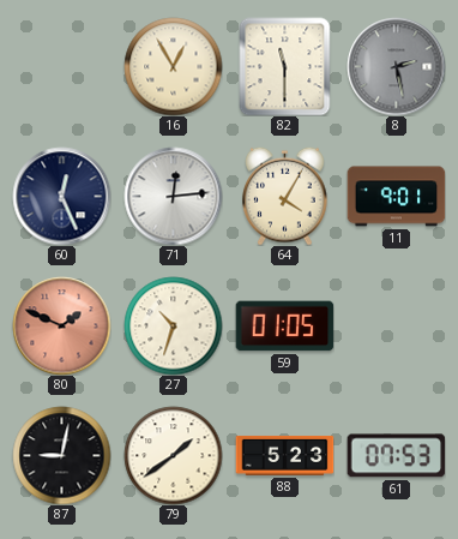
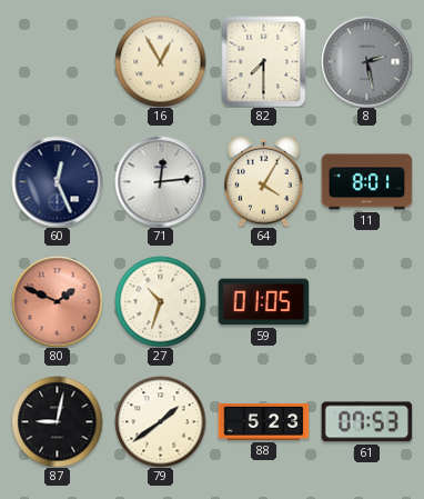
82: 11:30 -> 7:30
11: 9:01 -> 8:01
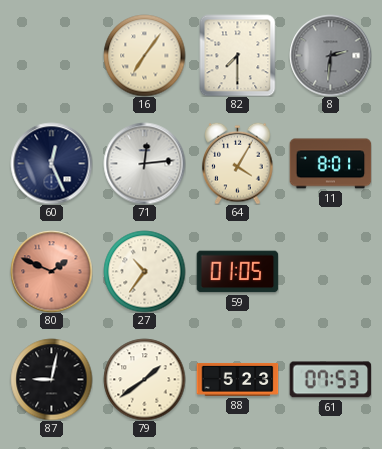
16: 12:55 -> 7:06
8: 2:28 -> 2:31
27: 10:33 -> 10:36
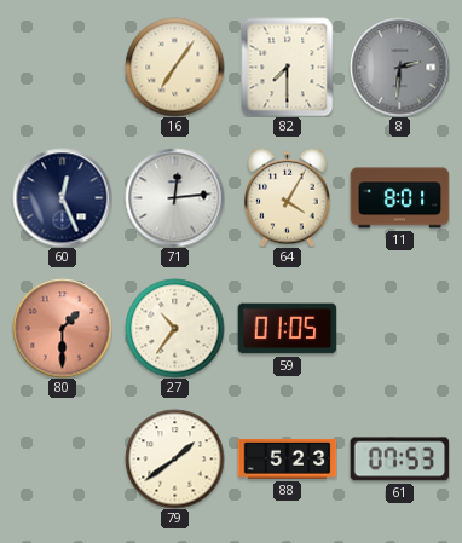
80: 1:49 -> 1:30
87: 9:02 -> none
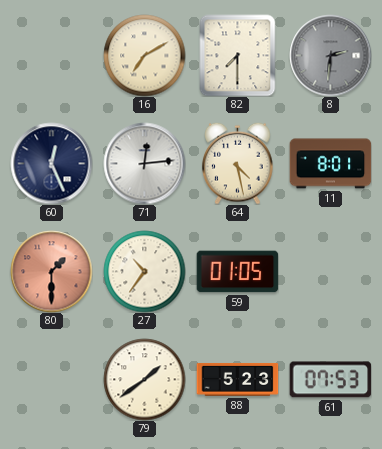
16: 7:06 -> 7:10
64: 4:05 -> 4:28
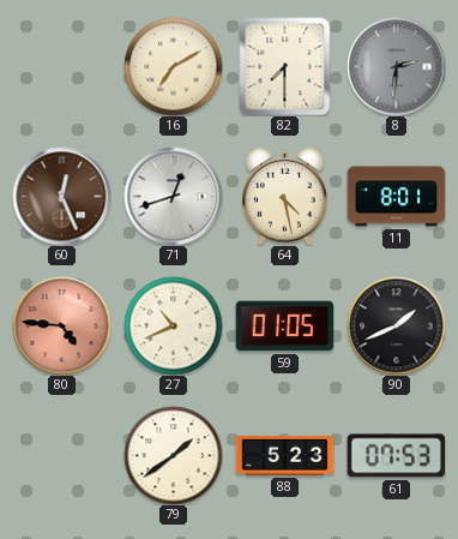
60 dial: navy -> brown
71: 12:14 -> 12:42
80: 1:30 -> 4:46
27: 10:36 -> 10:41
90: none -> 1:41
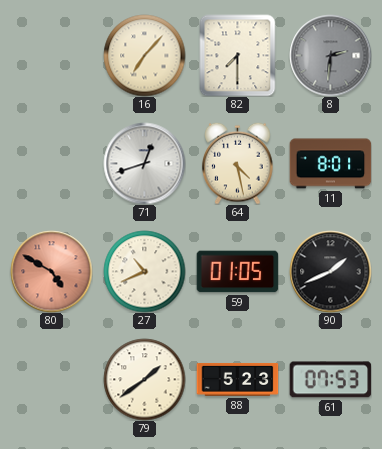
16: 7:10 -> 7:07
60: 12:26 -> none
80: 4:46 -> 4:50
